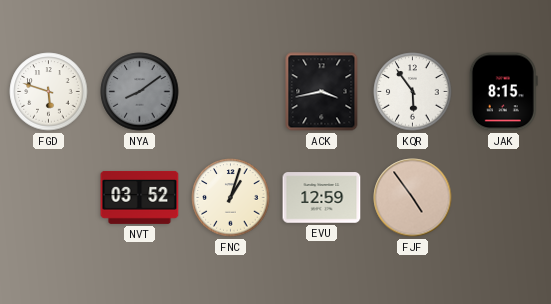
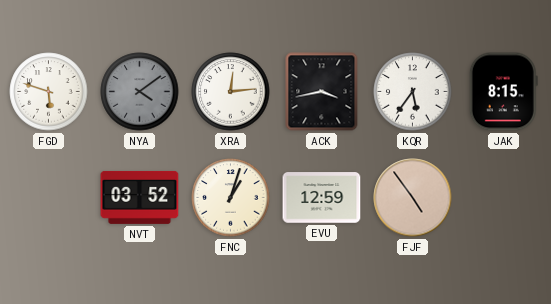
NYA: 8:09 -> 4:09
XRA: none -> 12:14
KQR: 5:54 -> 5:36
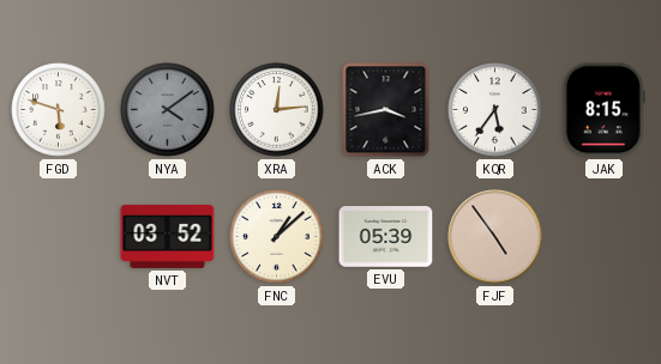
FNC: 1:03 -> 1:08
EVU: 12:59 -> 05:39
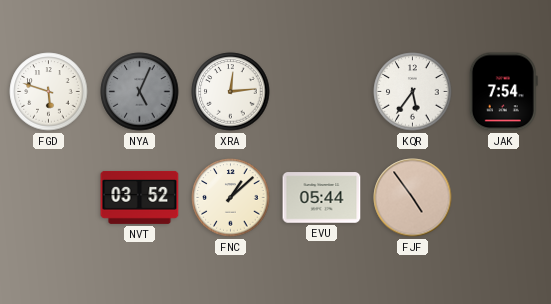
NYA: 4:09 -> 5:04
ACK: 3:43 -> none
JAK: 8:15 -> 7:54
EVU: 05:39 -> 05:44
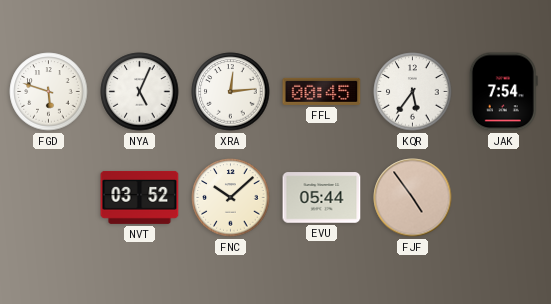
NYA dial: grey -> white
FFL: none -> 00:45
FNC: 1:08 -> 10:08
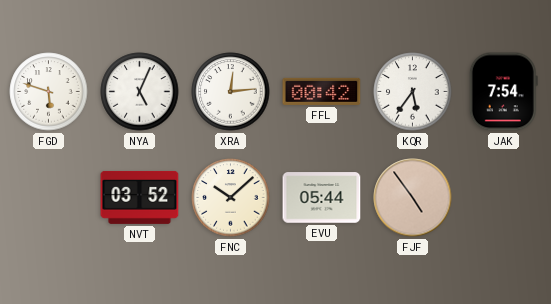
FFL: 00:45 -> 00:42
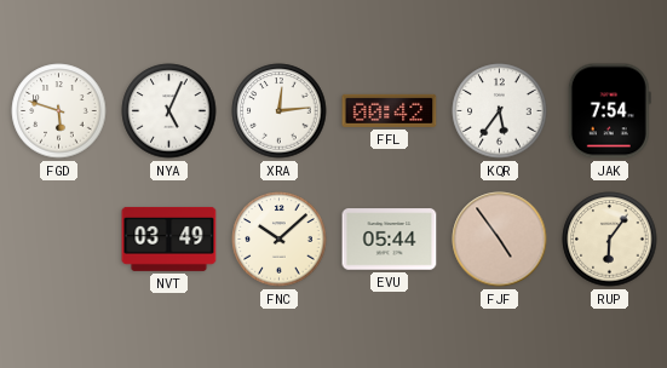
NVT: 03:52 -> 03:49
RUP: none -> 6:06
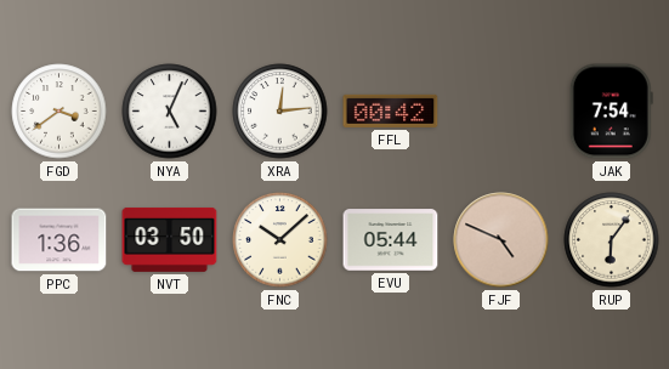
FGD: 5:48 -> 3:39
KQR: 5:36 -> none
PPC: none -> 1:36
NVT: 03:49 -> 03:50
FJF: 4:54 -> 4:49
